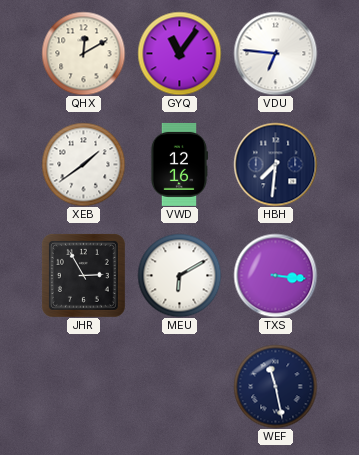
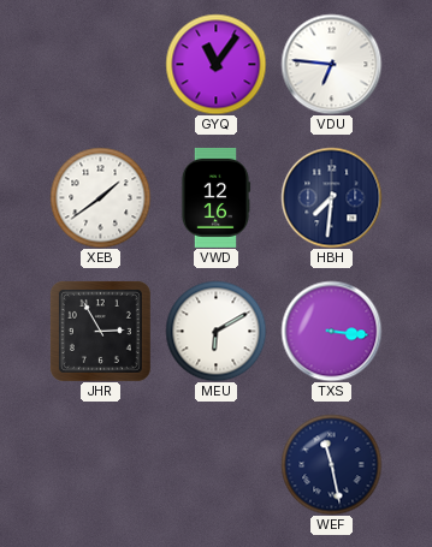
QHX: 12:10 -> none
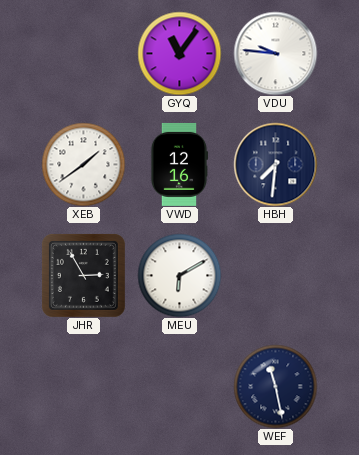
VDU: 6:46 -> 9:46
TXS: 3:16 -> none
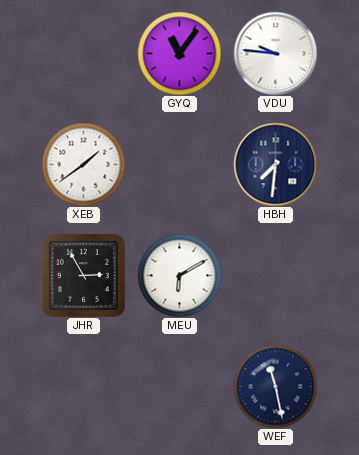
VWD: 12:16 -> none
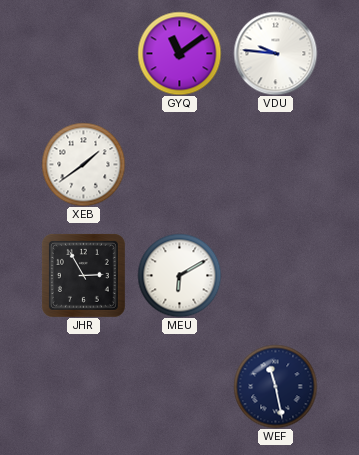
GYQ: 11:06 -> 11:09
HBH: 7:31 -> none
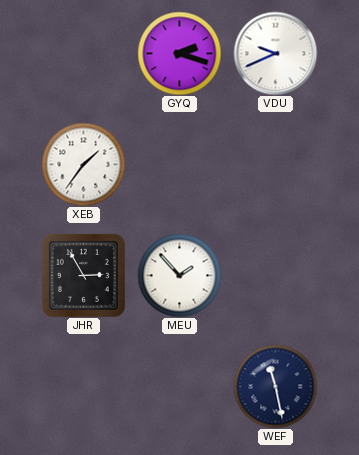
GYQ: 11:09 -> 2:18
VDU: 9:46 -> 9:41
XEB: 1:39 -> 1:36
MEU: 6:10 -> 1:53
